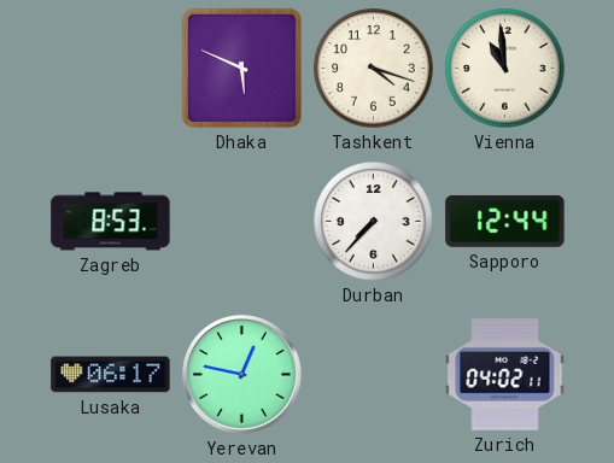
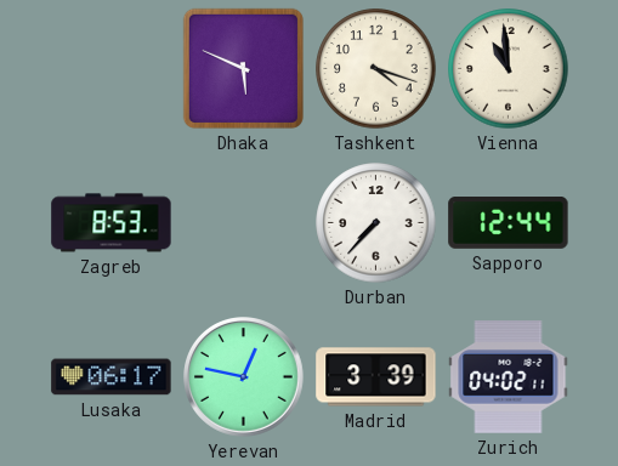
Madrid: none -> 3:39
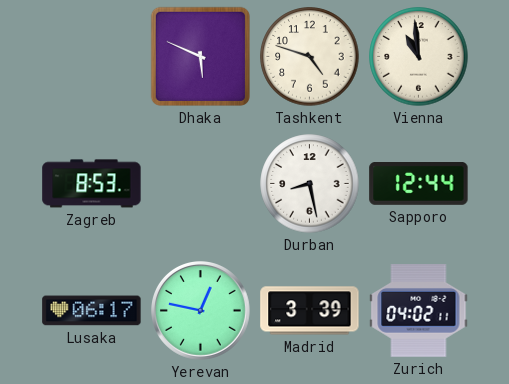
Tashkent: 4:18 -> 4:48
Durban: 7:37 -> 8:28
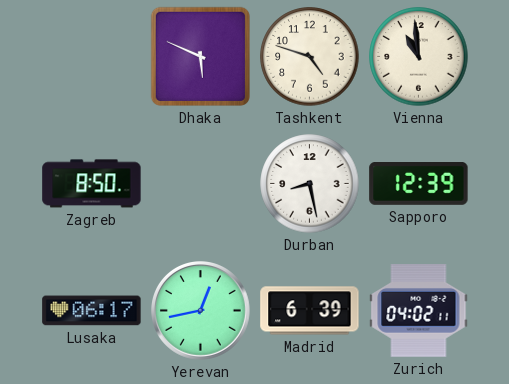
Zagreb: 8:53 -> 8:50
Sapporo: 12:44 -> 12:39
Yerevan: 12:47 -> 12:43
Madrid: 3:39 -> 6:39
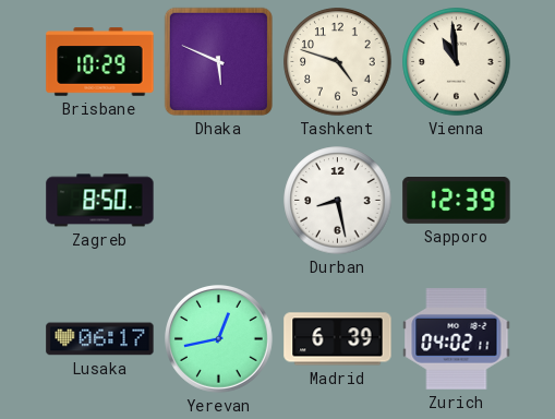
Brisbane: none -> 10:29
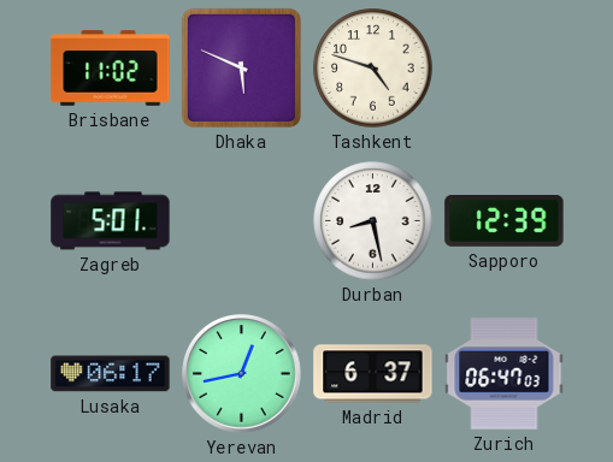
Brisbane: 10:29 -> 11:02
Vienna: 10:59 -> none
Zagreb: 8:50 -> 5:01
Madrid: 6:39 -> 6:37
Zurich: 04:02 -> 06:47
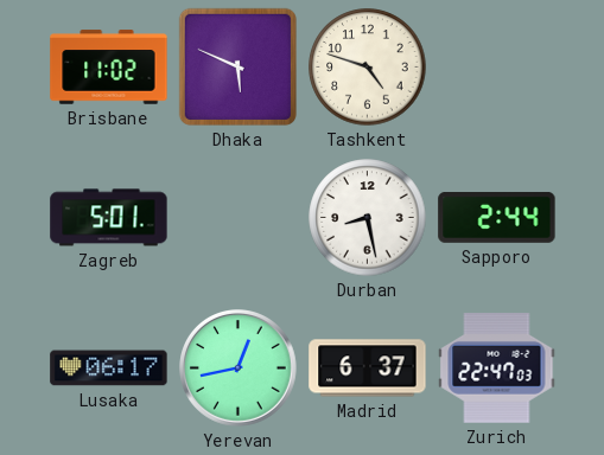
Sapporo: 12:39 -> 2:44
Zurich: 06:47 -> 22:47
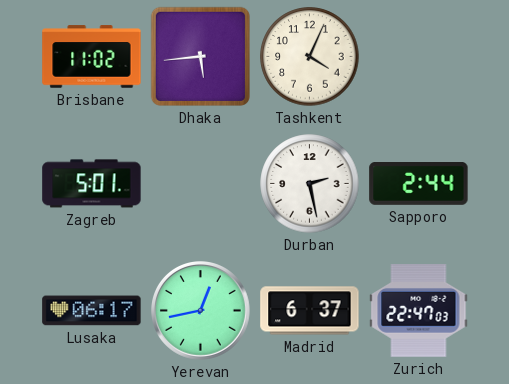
Dhaka: 5:49 -> 5:44
Tashkent: 4:48 -> 4:04
Durban: 8:28 -> 2:28
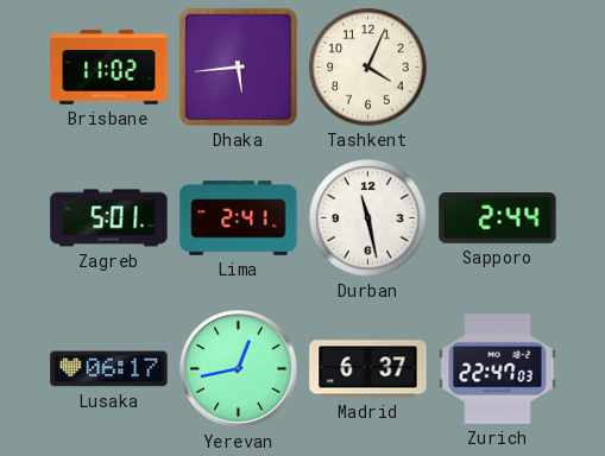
Lima: none -> 2:41
Durban: 2:28 -> 11:28
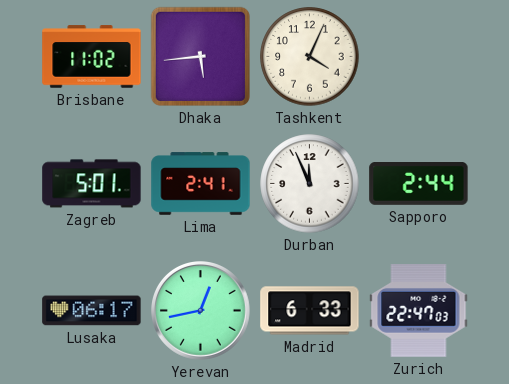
Durban: 11:28 -> 11:56
Madrid: 6:37 -> 6:33
